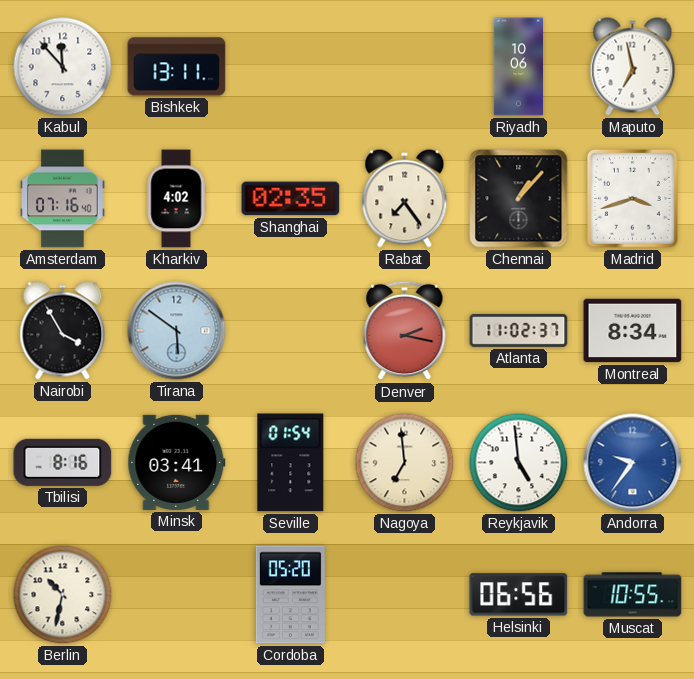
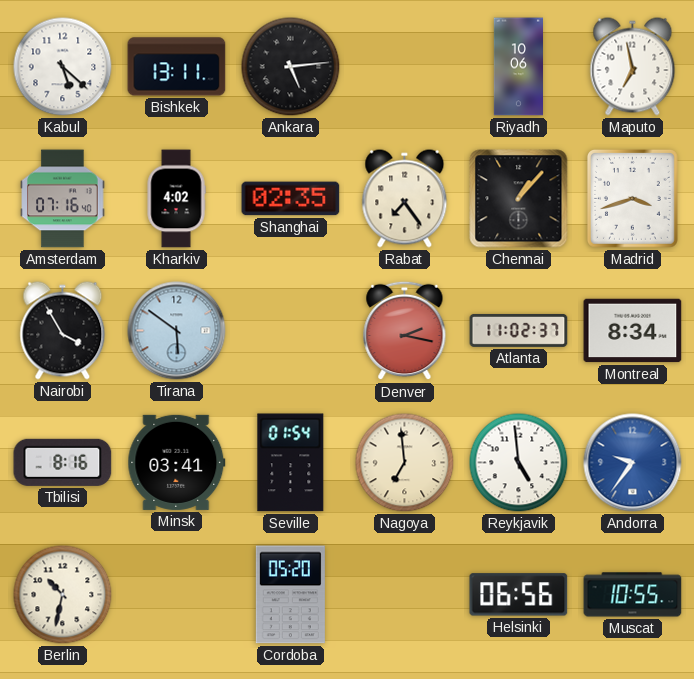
Kabul: 11:53 -> 5:22
Ankara: none -> 5:14
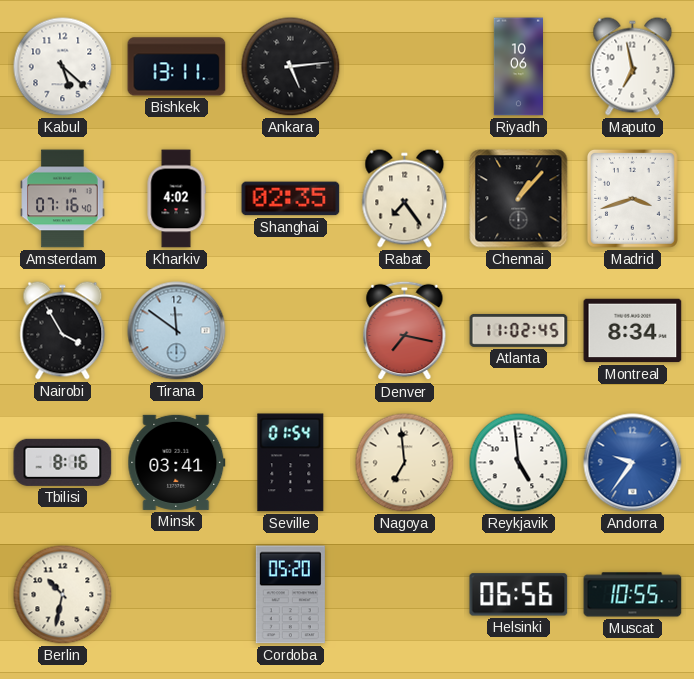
Tirana: 5:51 -> 11:51
Denver: 2:17 -> 7:17
Atlanta: 11:02:37 -> 11:02:45
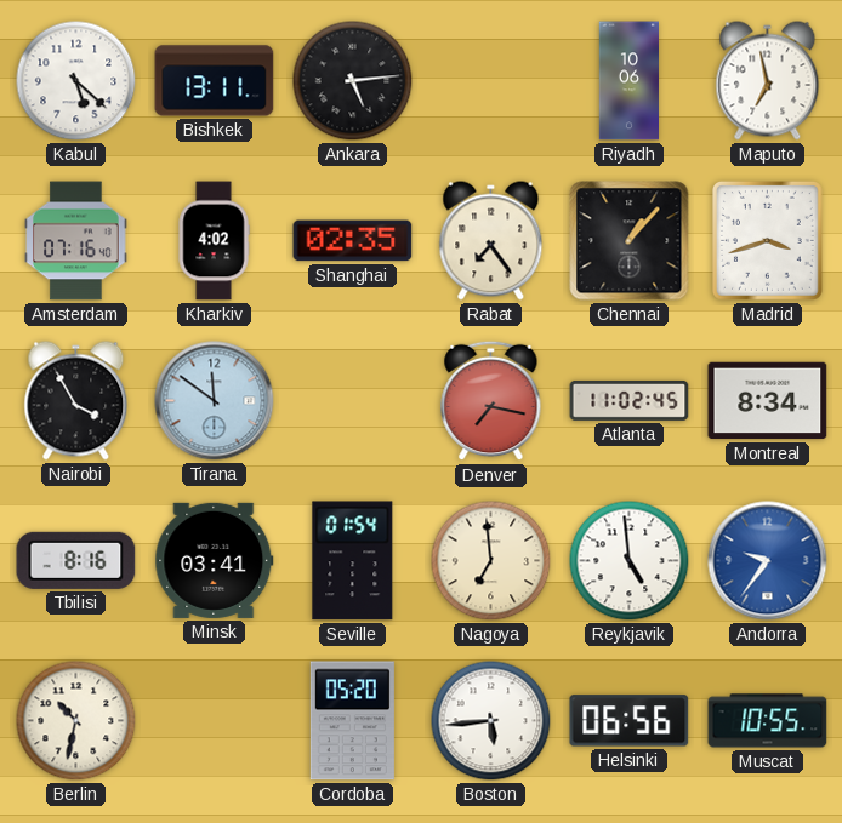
Boston: none -> 5:44
